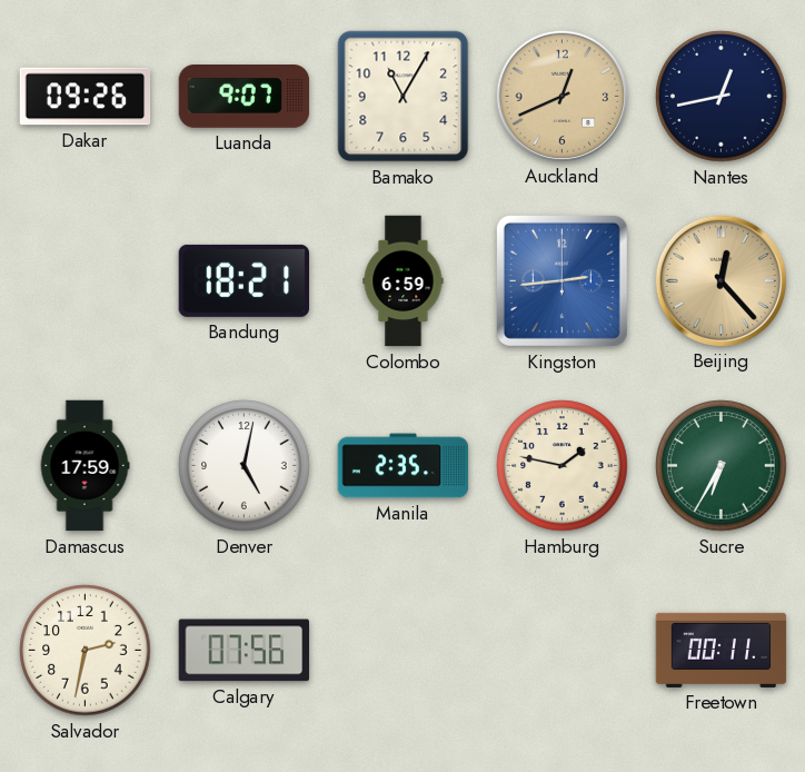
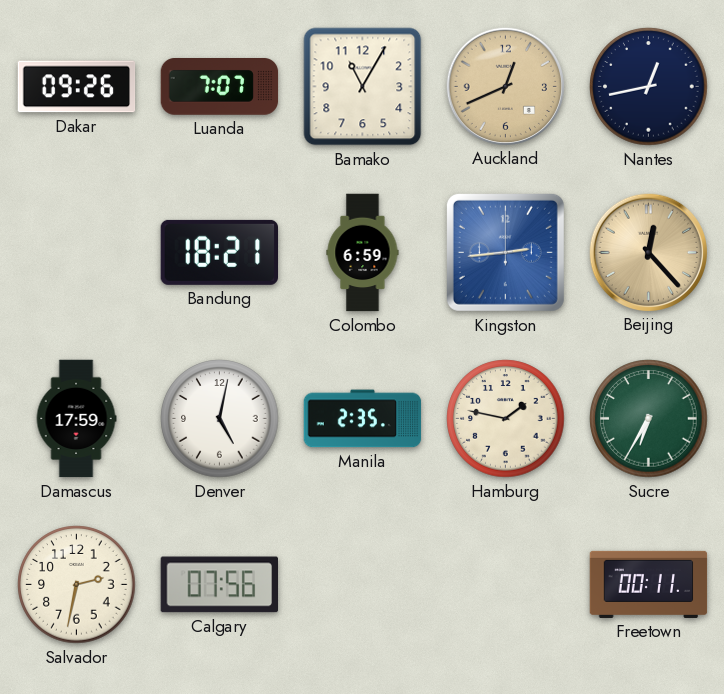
Luanda: 9:07 -> 7:07
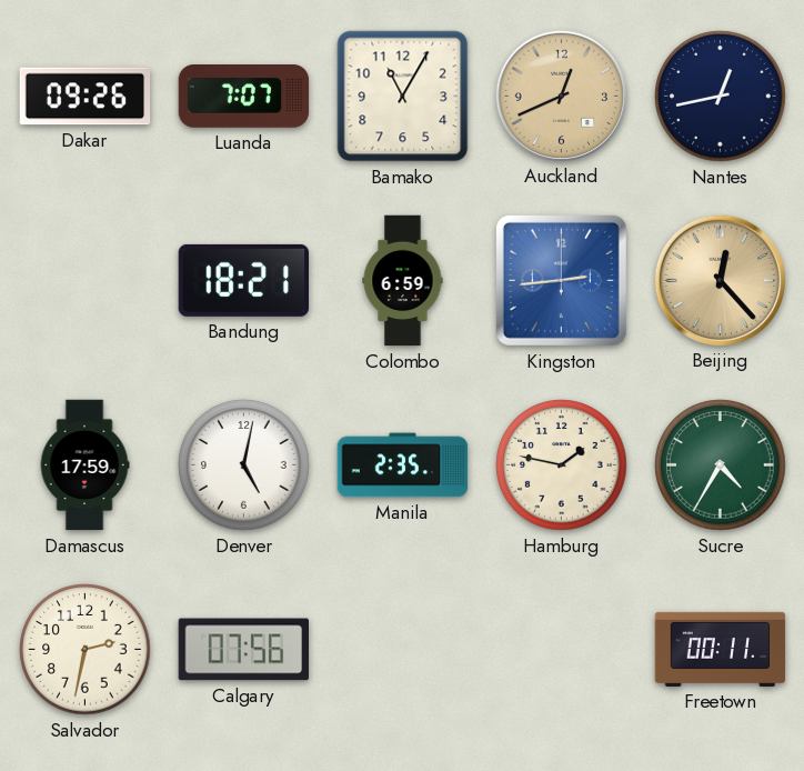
Sucre: 6:35 -> 4:35
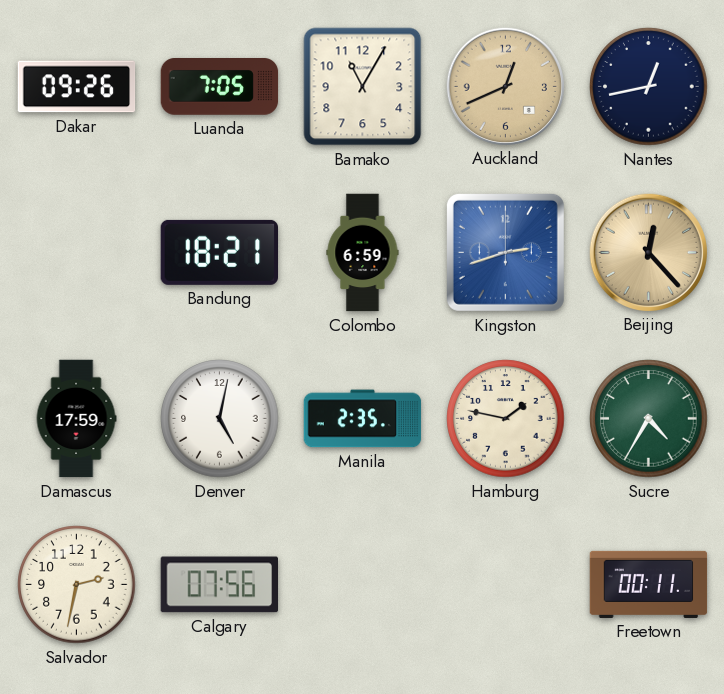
Luanda: 7:07 -> 7:05
Kingston: 2:44 -> 2:42
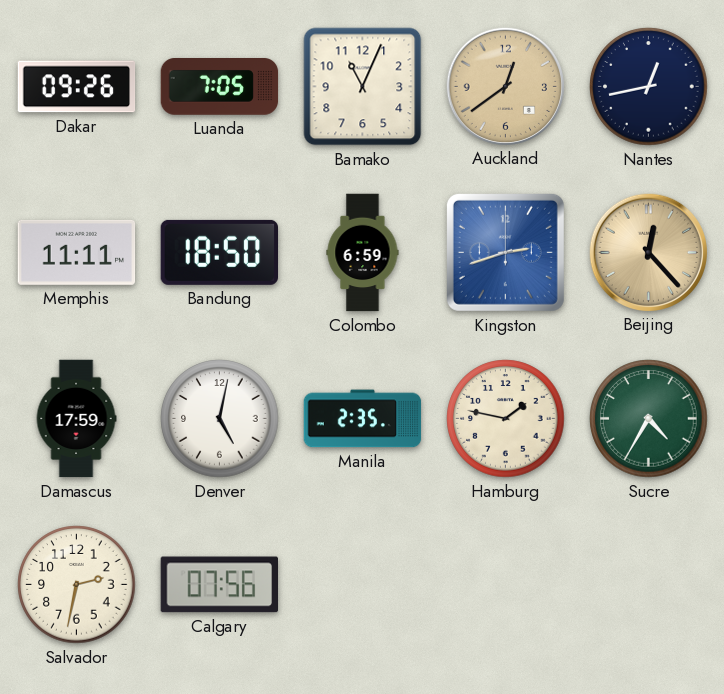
Bamako: 11:05 -> 11:04
Auckland: 12:41 -> 12:39
Memphis: none -> 11:11
Bandung: 18:21 -> 18:50
Freetown: 00:11 -> none
